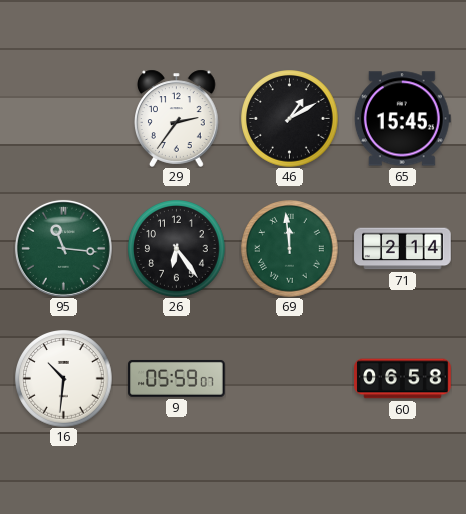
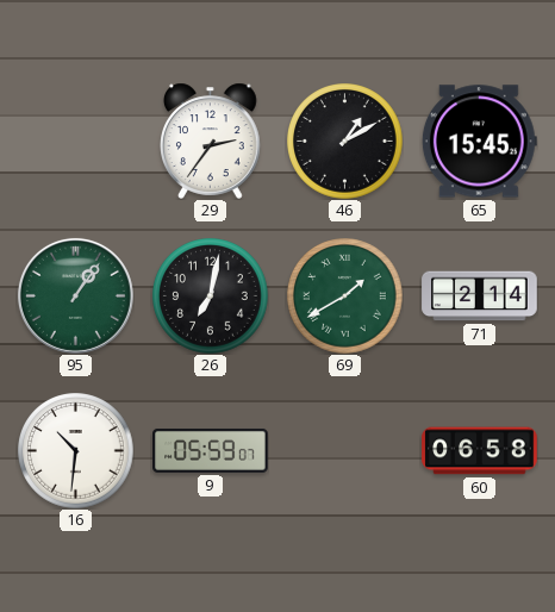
95: 11:16 -> 1:06
26: 6:24 -> 7:02
69: 11:59 -> 1:40
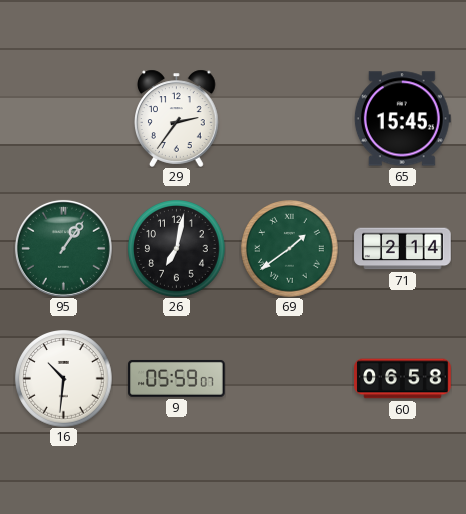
46: 1:10 -> none
69: 1:40 -> 1:39
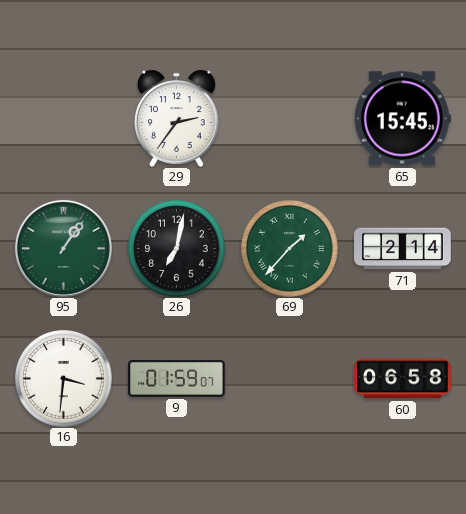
69: 1:39 -> 1:37
16: 10:31 -> 3:31
9: 05:59 -> 01:59
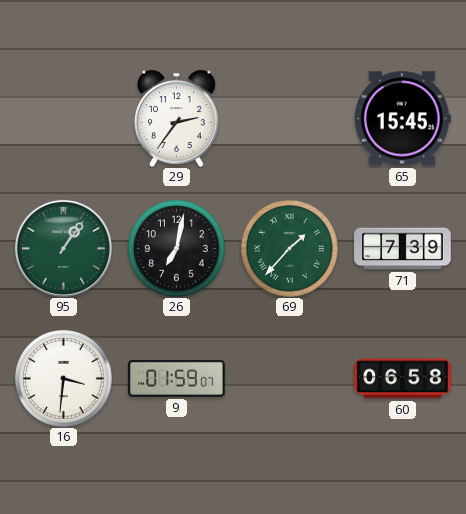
71: 2:14 -> 7:39
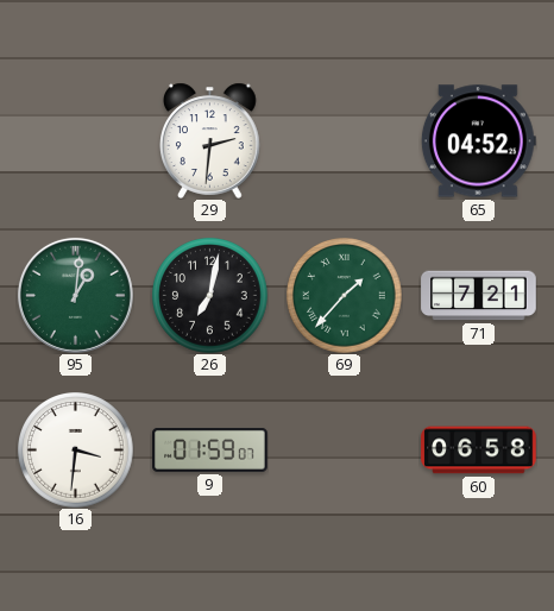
29: 2:36 -> 2:31
65: 15:45 -> 04:52
95: 1:06 -> 1:01
71: 7:39 -> 7:21
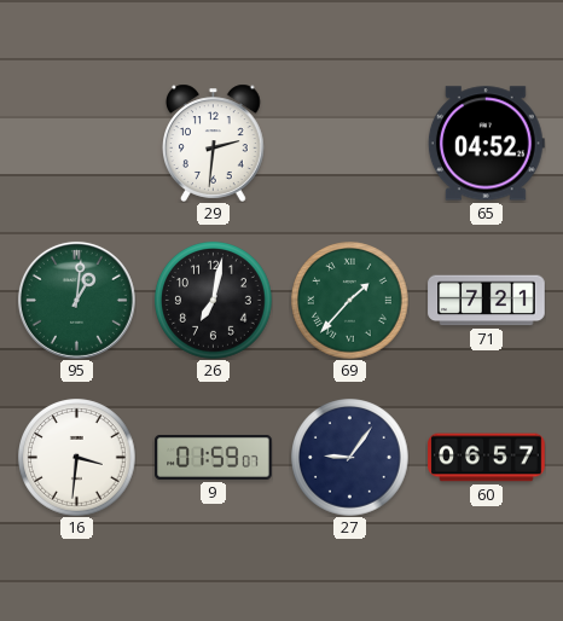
27: none -> 9:06
60: 06:58 -> 06:57
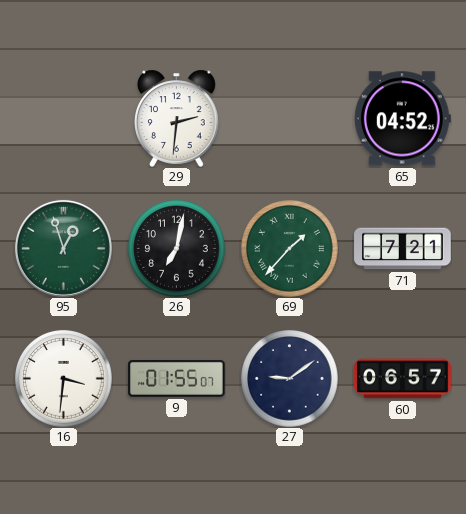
95: 1:01 -> 12:57
9: 01:59 -> 01:55
27: 9:06 -> 9:09
